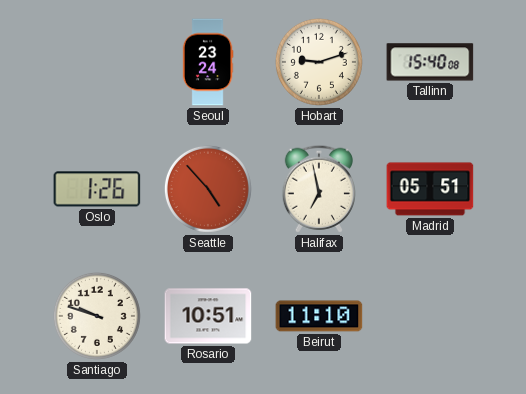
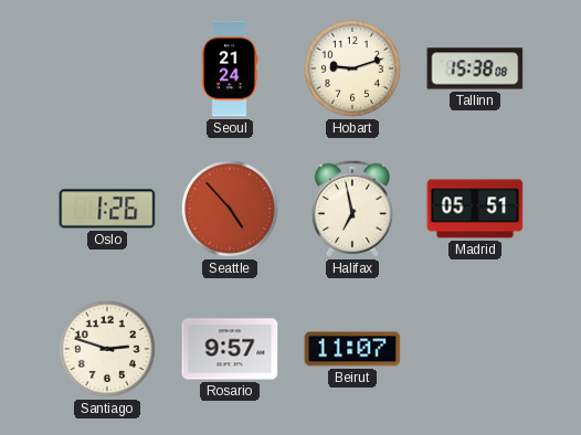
Seoul: 23:24 -> 21:24
Tallinn: 15:40 -> 15:38
Santiago: 9:48 -> 2:48
Rosario: 10:51 -> 9:57
Beirut: 11:10 -> 11:07
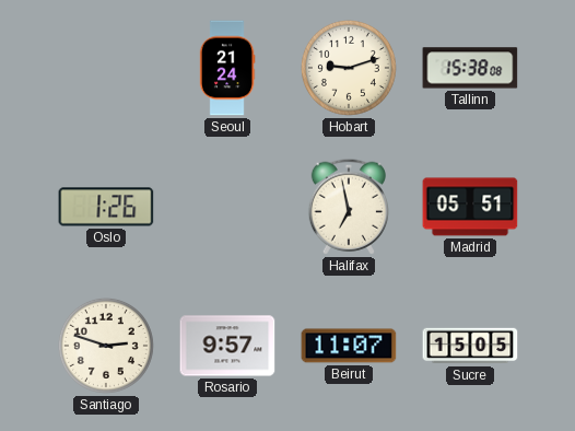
Seattle: 4:53 -> none
Sucre: none -> 15:05
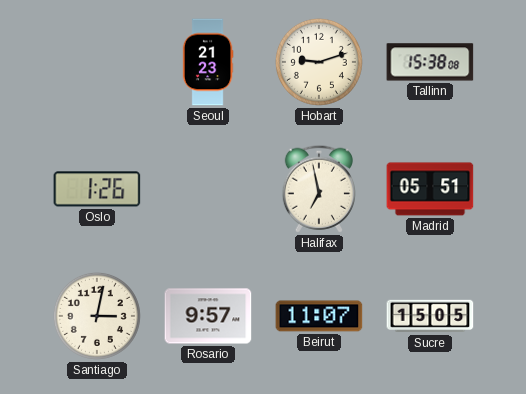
Seoul: 21:24 -> 21:23
Santiago: 2:48 -> 3:02
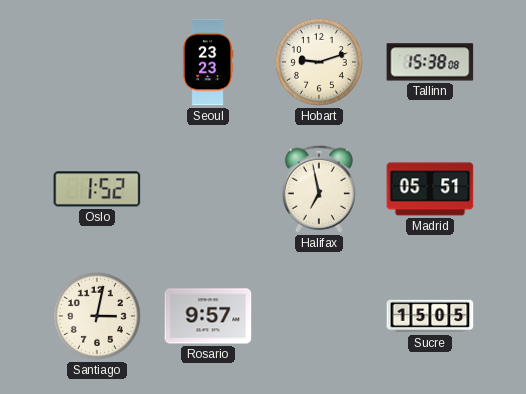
Seoul: 21:23 -> 23:23
Oslo: 1:26 -> 1:52
Beirut: 11:07 -> none
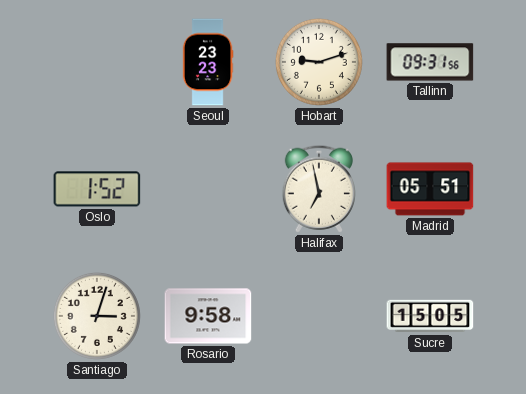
Tallinn: 15:38 -> 09:31
Santiago: 3:02 -> 3:03
Rosario: 9:57 -> 9:58
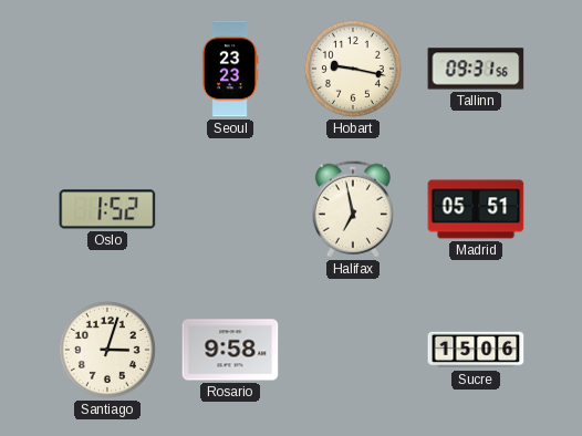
Hobart: 9:12 -> 9:17
Sucre: 15:05 -> 15:06
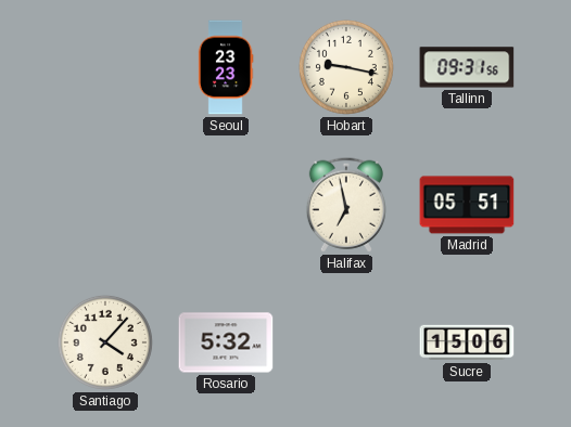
Oslo: 1:52 -> none
Santiago: 3:03 -> 4:07
Rosario: 9:58 -> 5:32
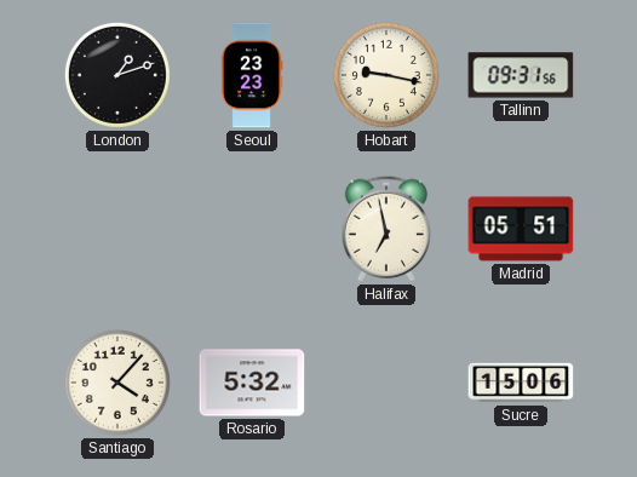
London: none -> 1:12
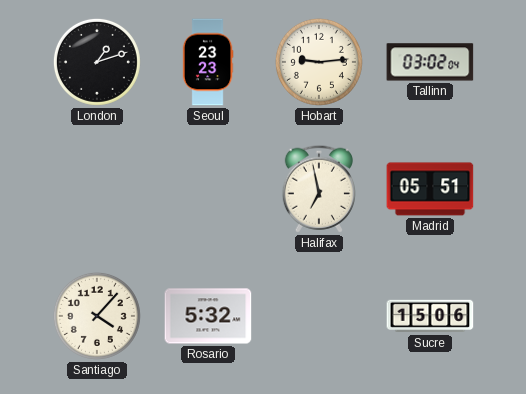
Hobart: 9:17 -> 9:14
Tallinn: 09:31 -> 03:02
